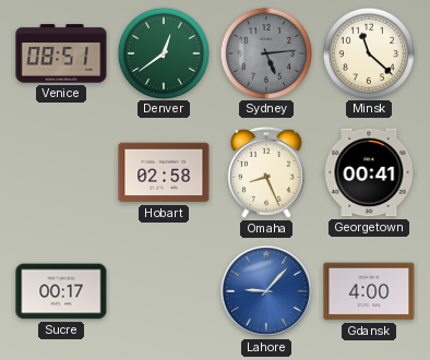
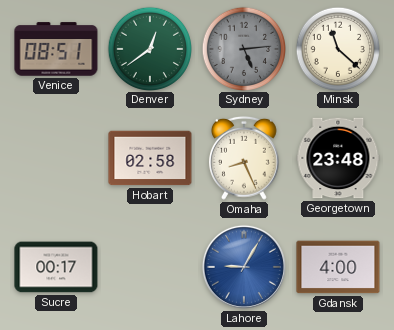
Georgetown: 00:41 -> 23:48
Lahore: 9:07 -> 9:05
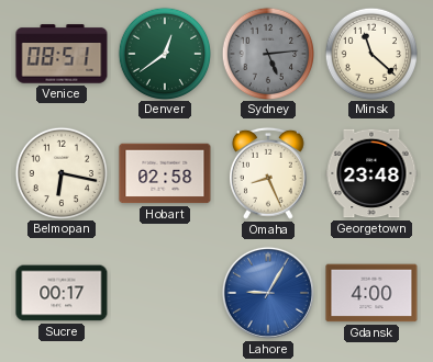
Belmopan: none -> 6:17
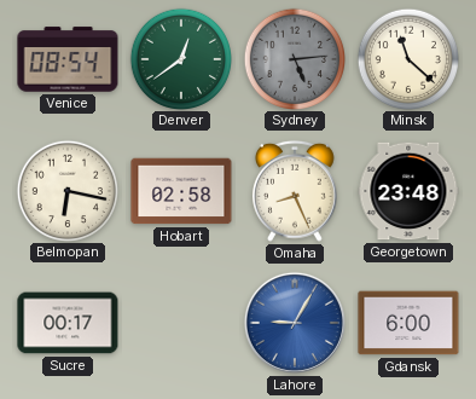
Venice: 08:51 -> 08:54
Gdansk: 4:00 -> 6:00
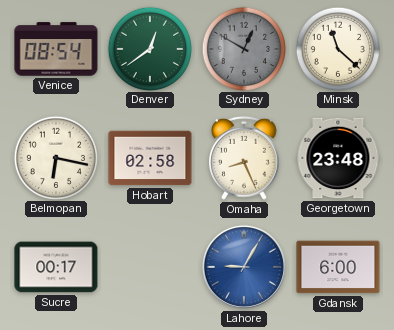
Sydney: 5:14 -> 12:50
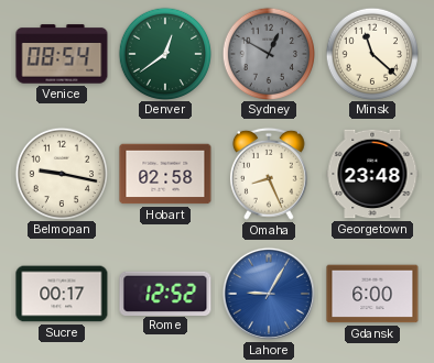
Belmopan: 6:17 -> 9:17
Rome: none -> 12:52
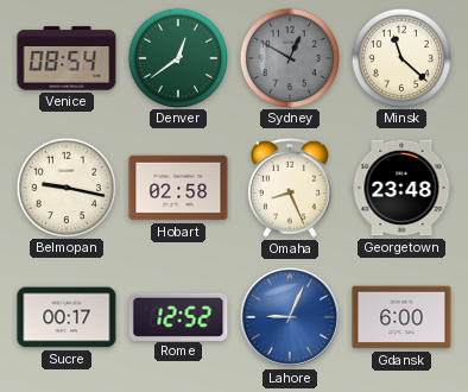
Lahore: 9:05 -> 9:04
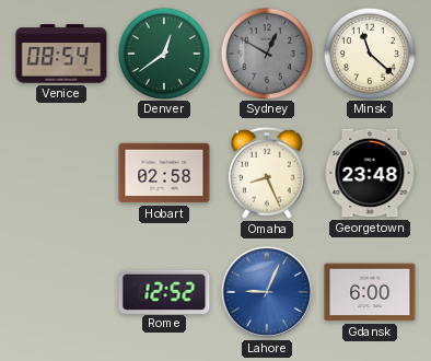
Belmopan: 9:17 -> none
Sucre: 00:17 -> none
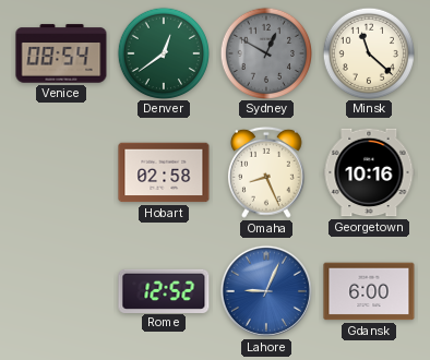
Georgetown: 23:48 -> 10:16
